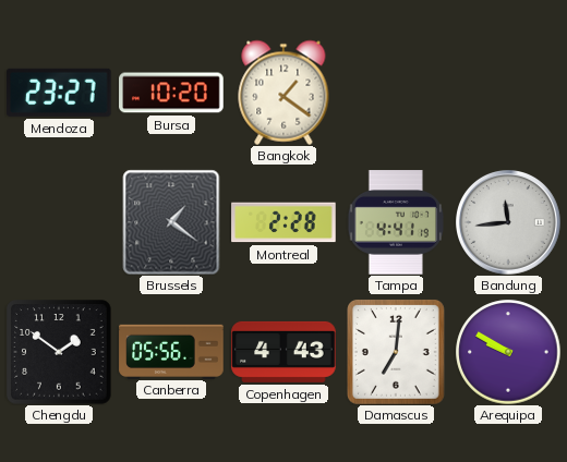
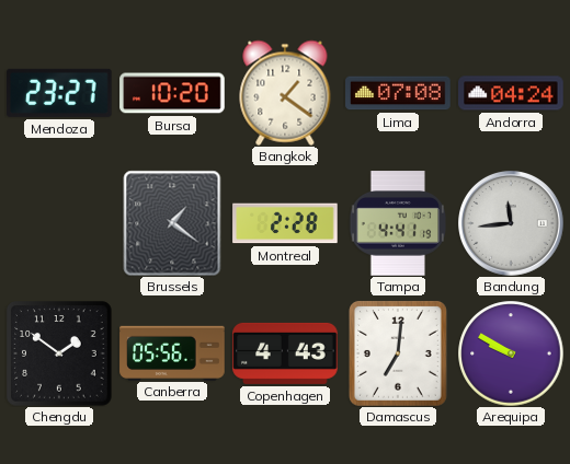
Lima: none -> 07:08
Andorra: none -> 04:24
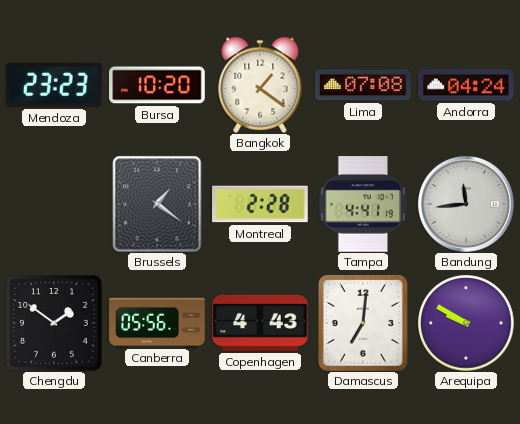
Mendoza: 23:27 -> 23:23
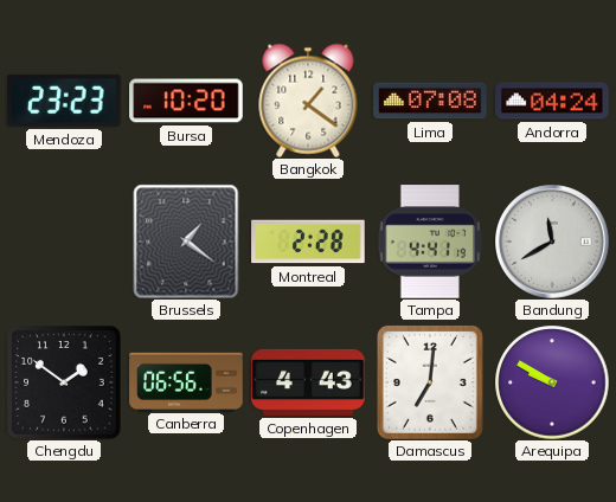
Bandung: 11:44 -> 11:40
Canberra: 05:56 -> 06:56
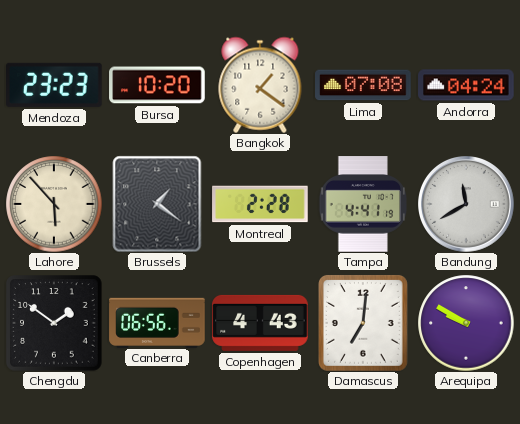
Lahore: none -> 5:53
